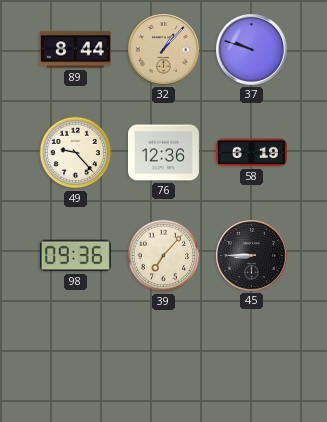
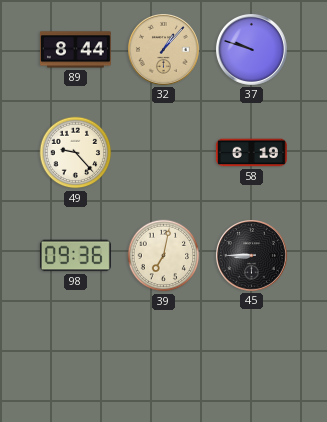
76: 12:36 -> none
39: 7:07 -> 7:02
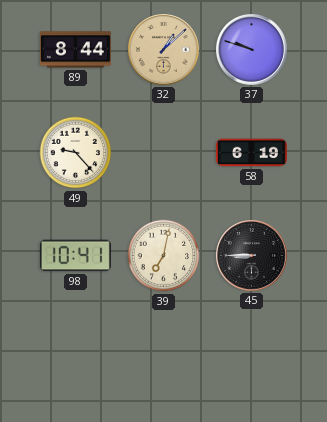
32: 1:07 -> 1:08
98: 09:36 -> 10:41
